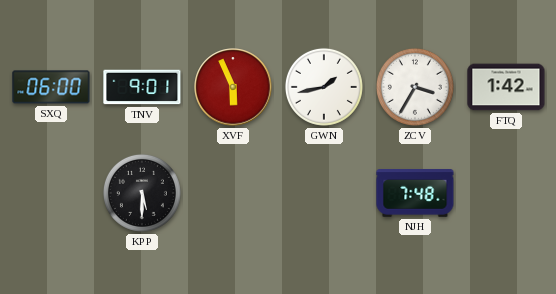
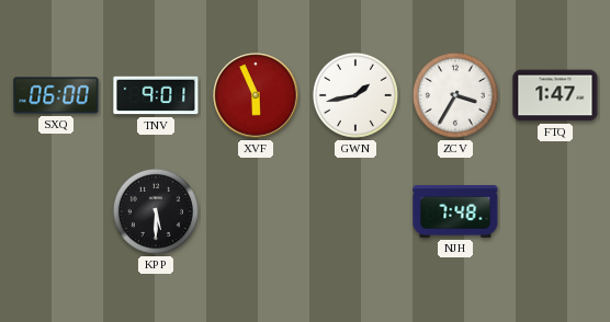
FTQ: 1:42 -> 1:47
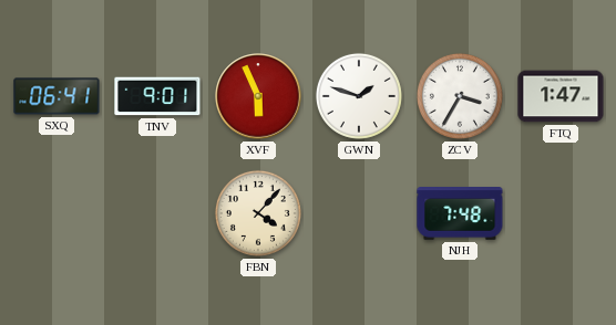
SXQ: 06:00 -> 06:41
GWN: 1:43 -> 1:48
KPP: 5:30 -> none
FBN: none -> 4:07
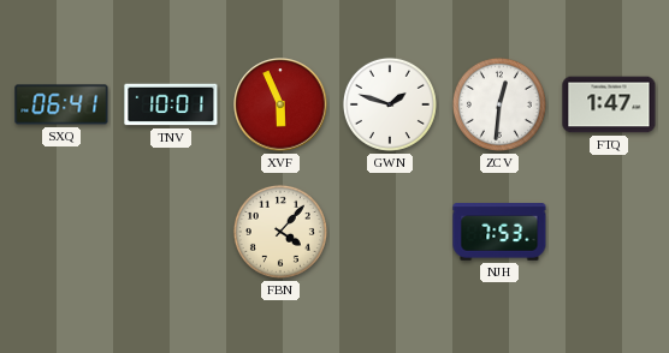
TNV: 9:01 -> 10:01
ZCV: 3:35 -> 12:31
NJH: 7:48 -> 7:53
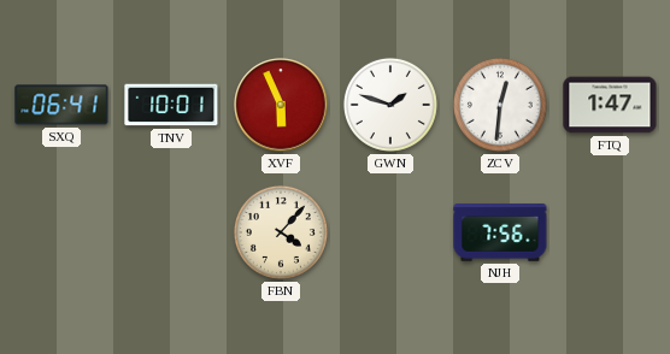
NJH: 7:53 -> 7:56
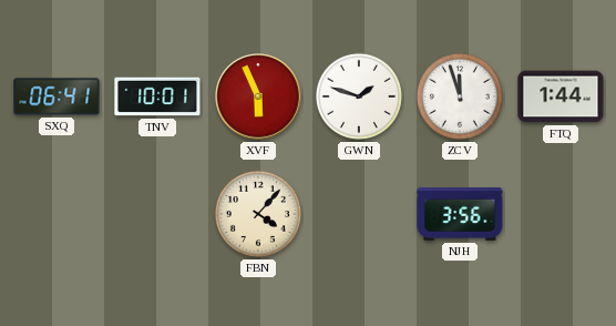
ZCV: 12:31 -> 11:57
FTQ: 1:47 -> 1:44
NJH: 7:56 -> 3:56
